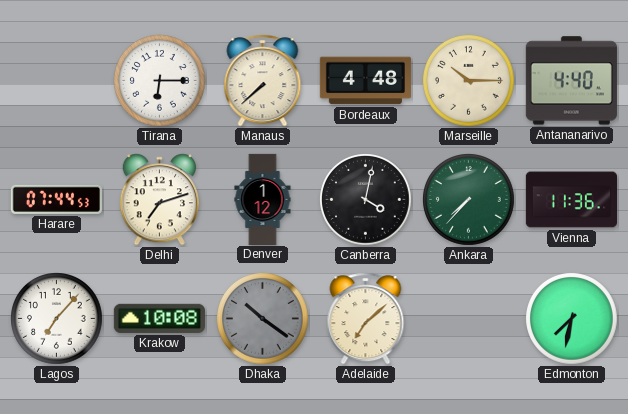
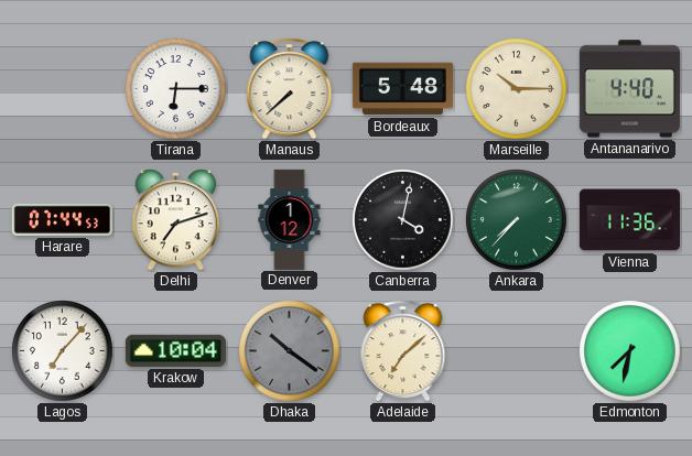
Bordeaux: 4:48 -> 5:48
Krakow: 10:08 -> 10:04
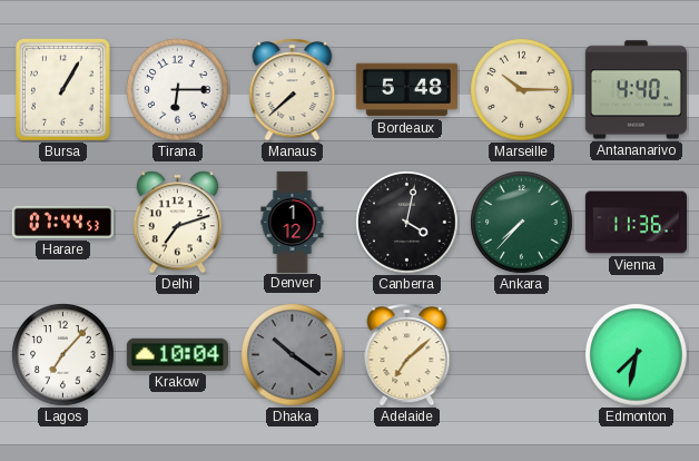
Bursa: none -> 1:05
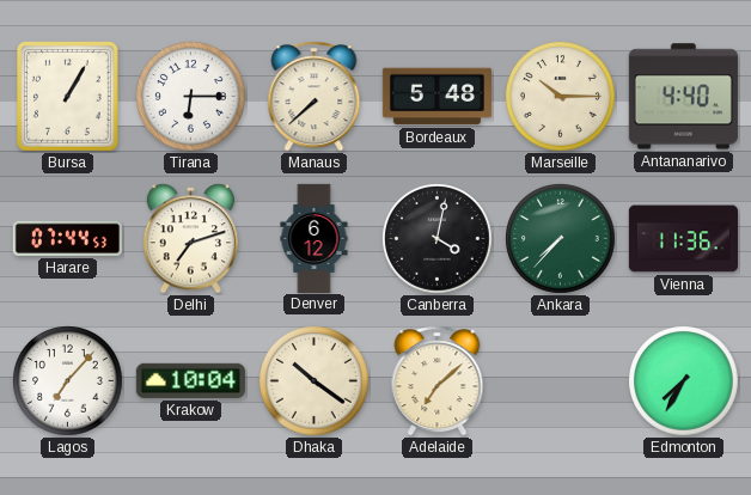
Denver: 1:12 -> 6:12
Dhaka dial: grey -> cream
Edmonton: 7:32 -> 7:35
